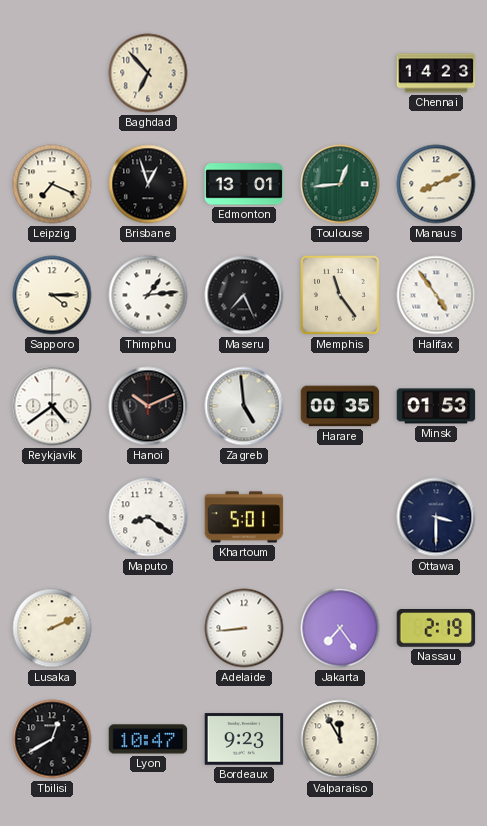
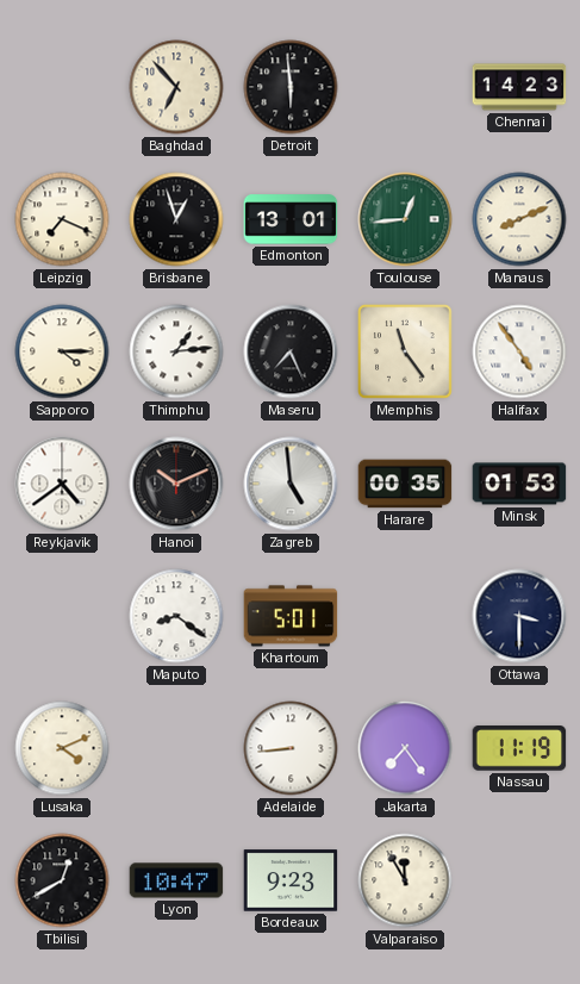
Detroit: none -> 5:59
Lusaka: 2:11 -> 4:11
Nassau: 2:19 -> 11:19
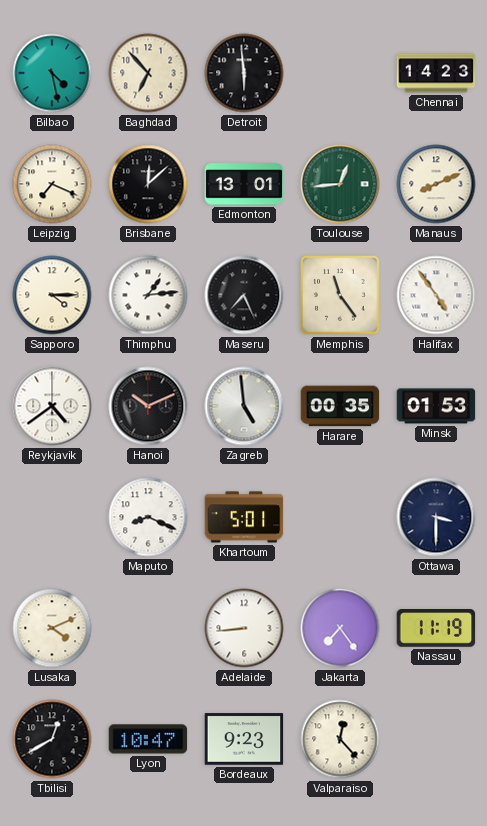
Bilbao: none -> 4:28
Brisbane: 12:57 -> 12:08
Maputo: 8:21 -> 8:19
Valparaiso: 11:55 -> 12:23
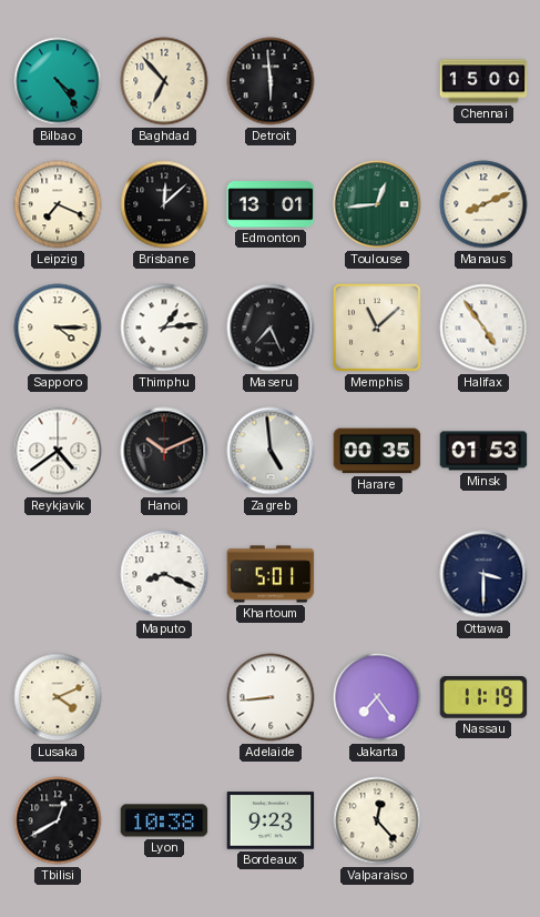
Bilbao: 4:28 -> 4:24
Chennai: 14:23 -> 15:00
Memphis: 11:24 -> 11:08
Lyon: 10:47 -> 10:38
